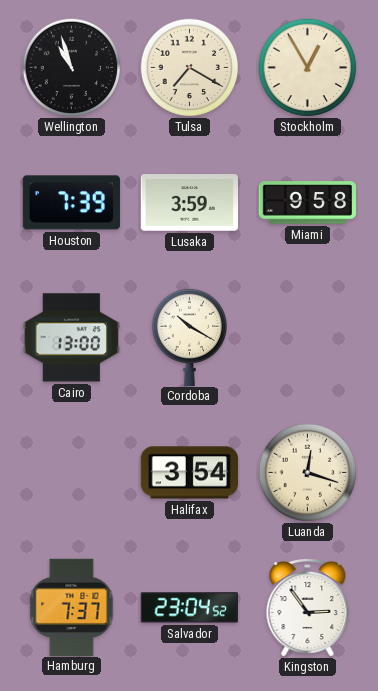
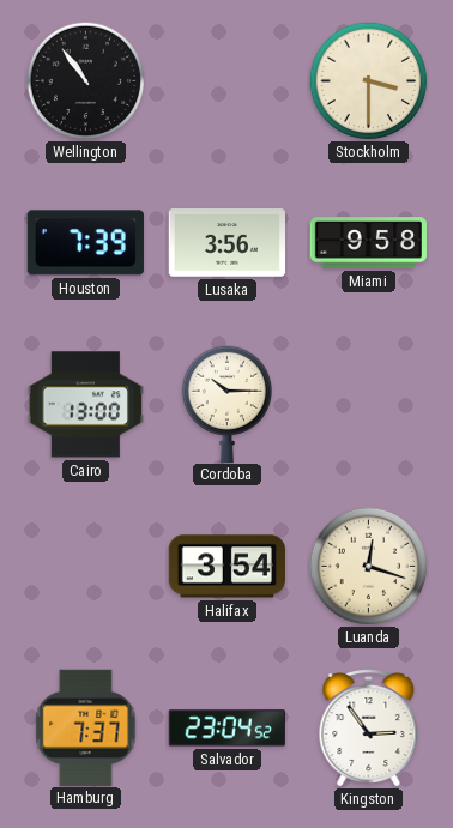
Wellington: 10:57 -> 10:54
Tulsa: 7:20 -> none
Stockholm: 12:55 -> 3:30
Lusaka: 3:59 -> 3:56
Cordoba: 10:20 -> 10:15
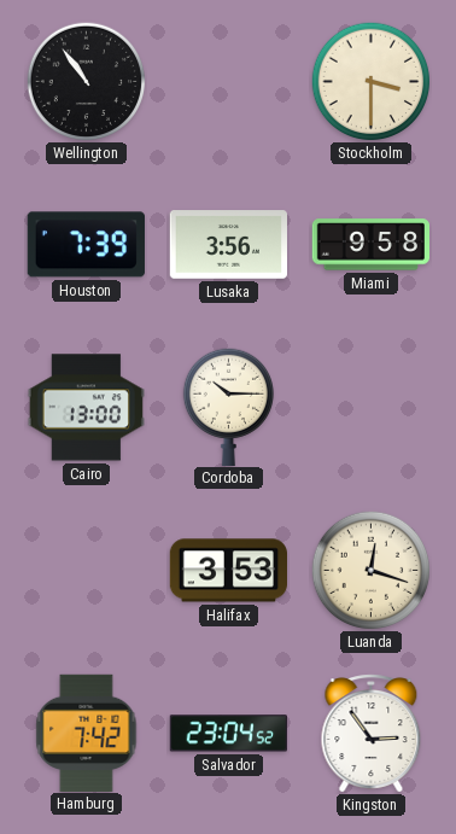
Halifax: 3:54 -> 3:53
Hamburg: 7:37 -> 7:42
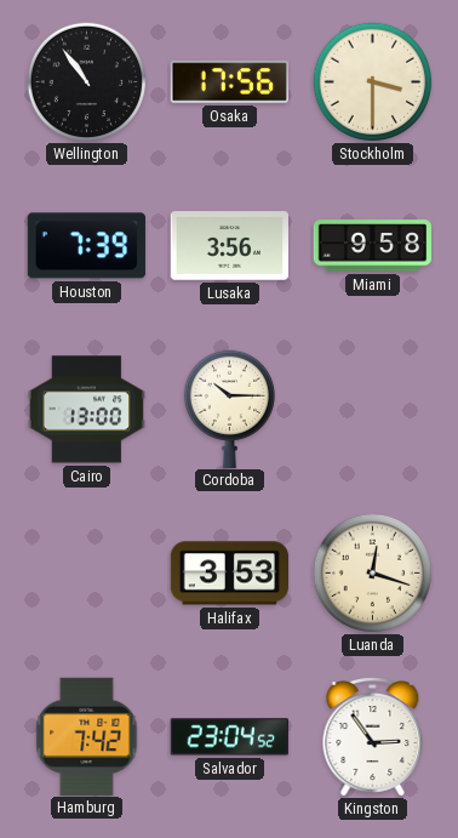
Osaka: none -> 17:56
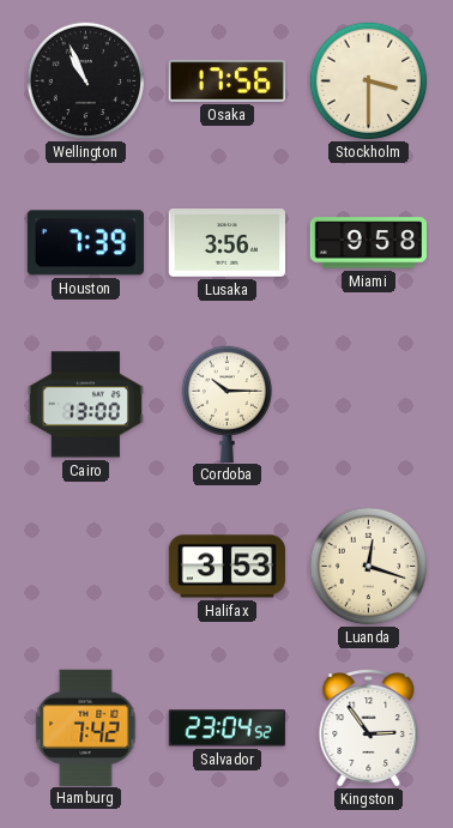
Wellington: 10:54 -> 10:56
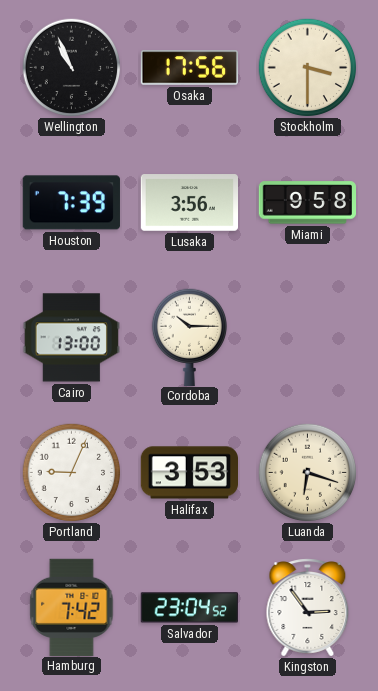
Portland: none -> 9:04
Luanda: 12:18 -> 6:18
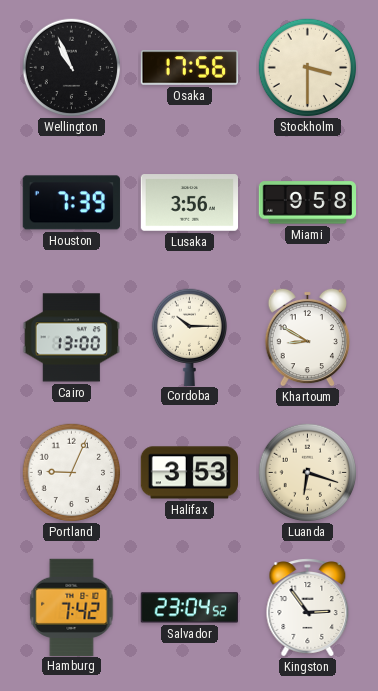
Khartoum: none -> 8:50
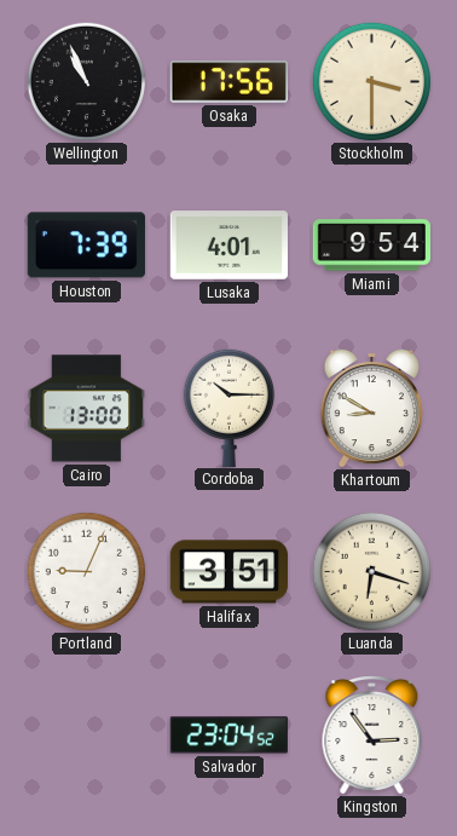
Lusaka: 3:56 -> 4:01
Miami: 9:58 -> 9:54
Halifax: 3:53 -> 3:51
Hamburg: 7:42 -> none
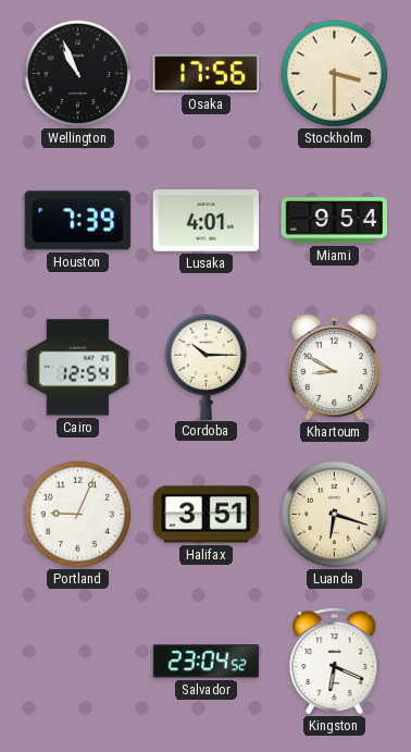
Cairo: 13:00 -> 12:54
Kingston: 2:54 -> 6:19
